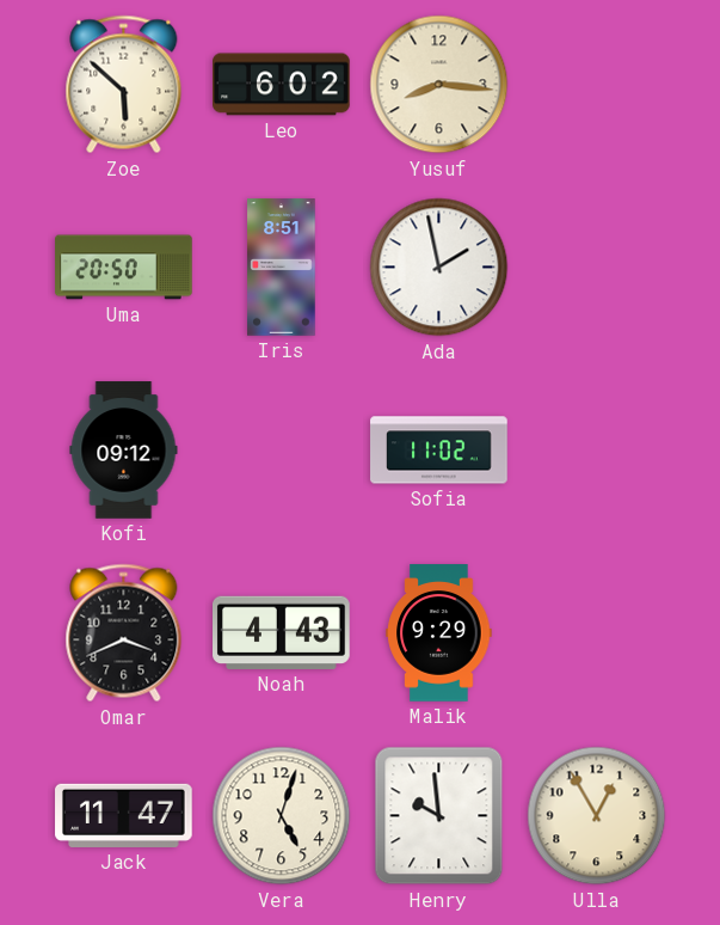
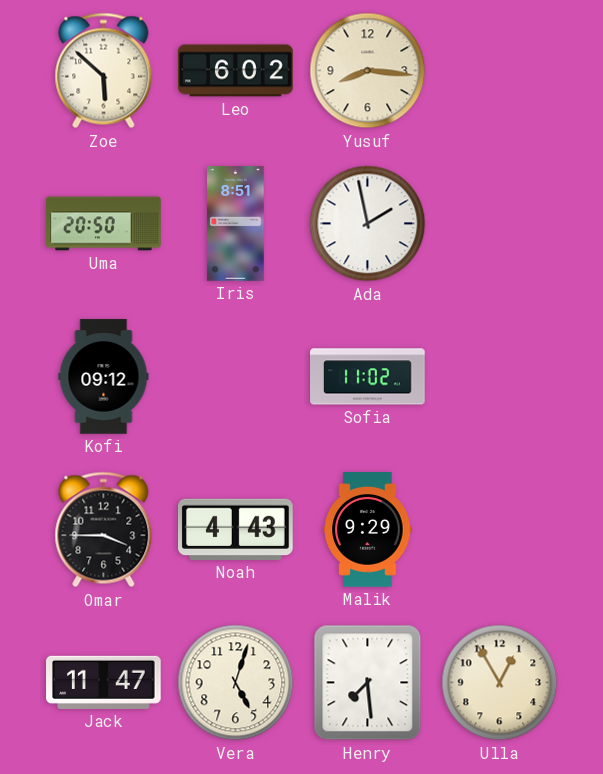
Omar: 3:41 -> 3:45
Henry: 9:59 -> 7:29
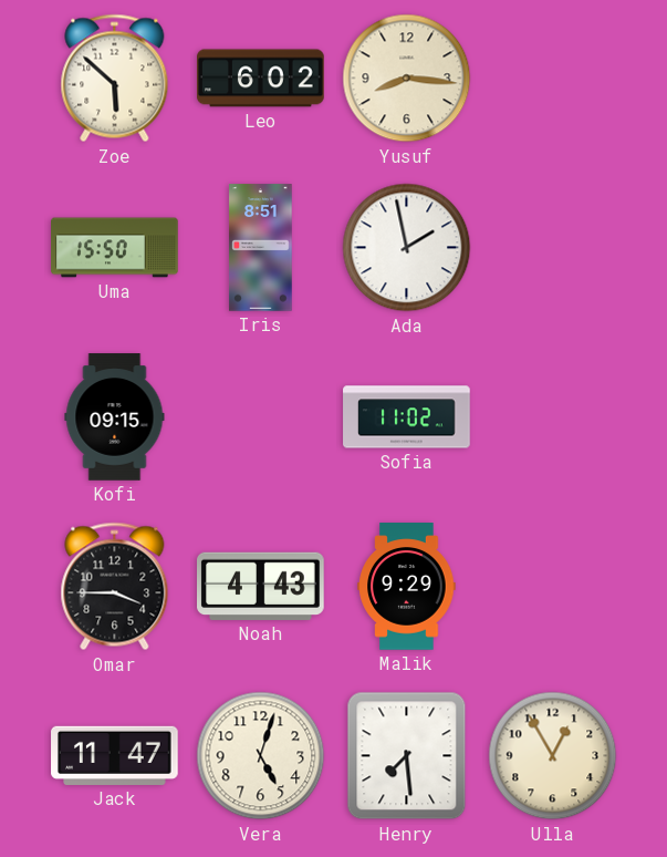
Uma: 20:50 -> 15:50
Kofi: 09:12 -> 09:15
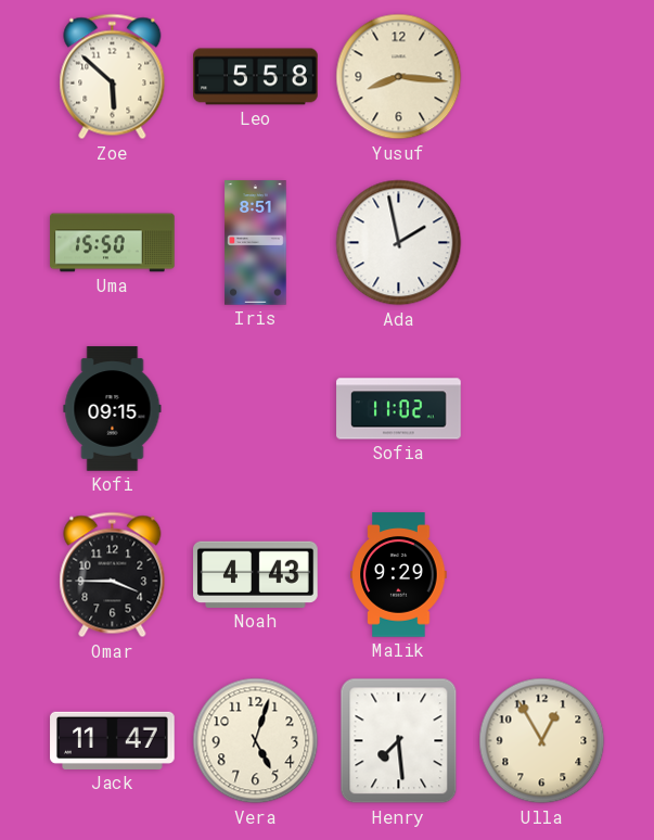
Leo: 6:02 -> 5:58
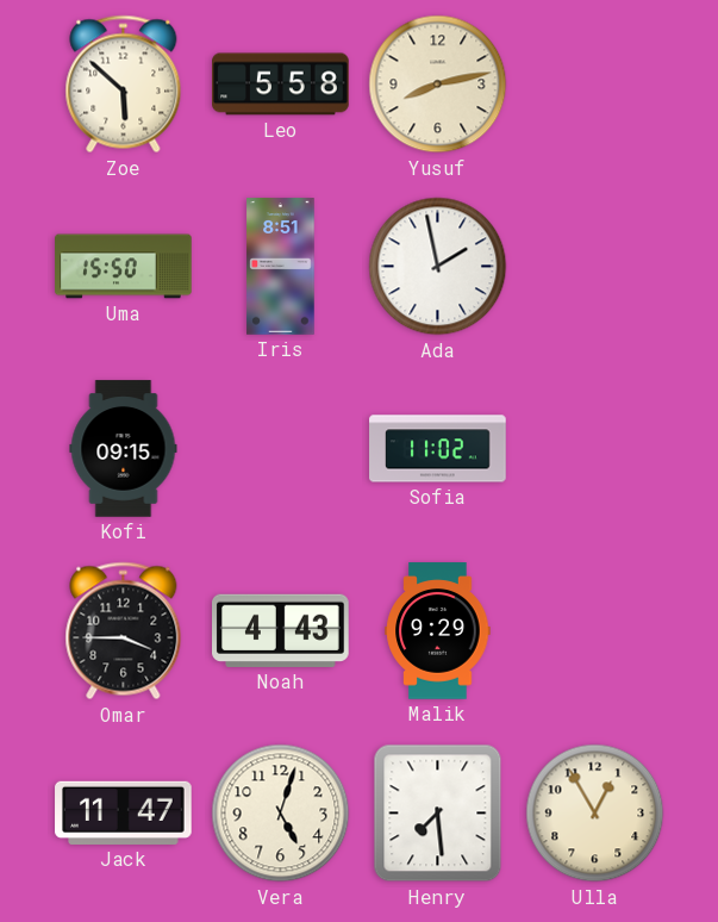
Yusuf: 8:16 -> 8:13
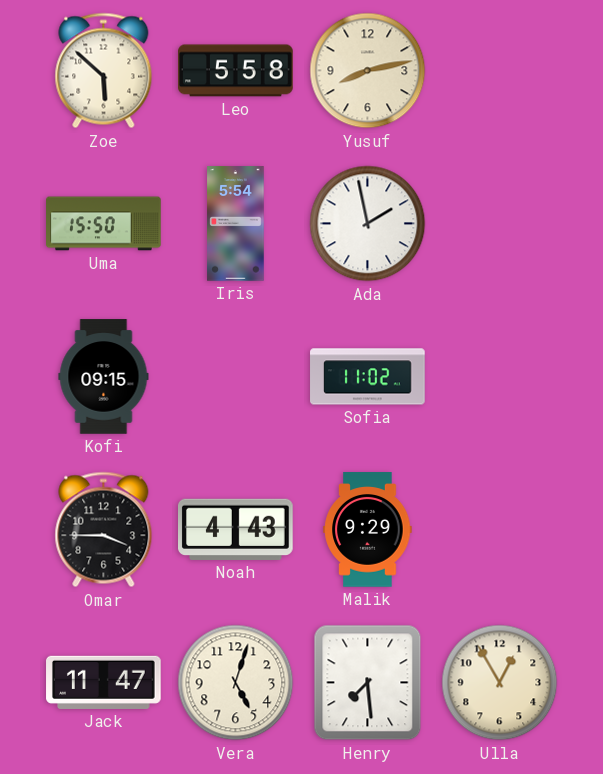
Iris: 8:51 -> 5:54
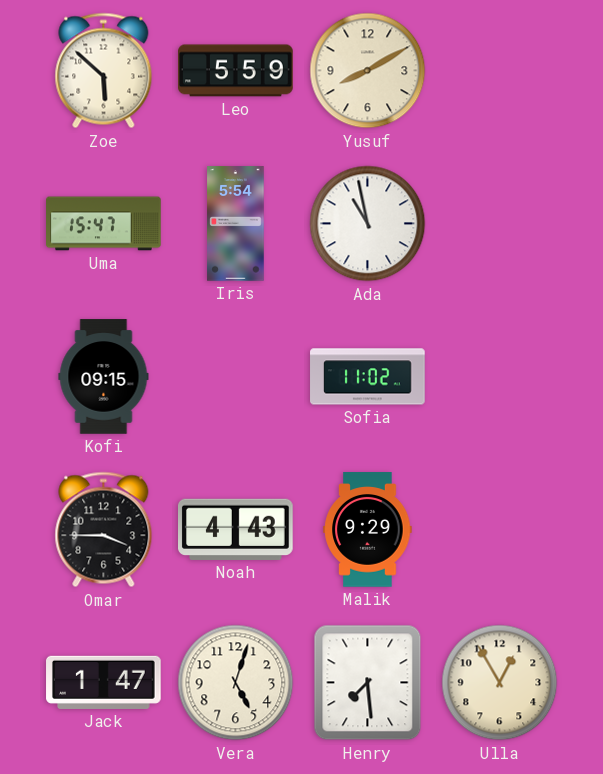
Leo: 5:58 -> 5:59
Yusuf: 8:13 -> 8:10
Uma: 15:50 -> 15:47
Ada: 1:58 -> 10:58
Jack: 11:47 -> 1:47
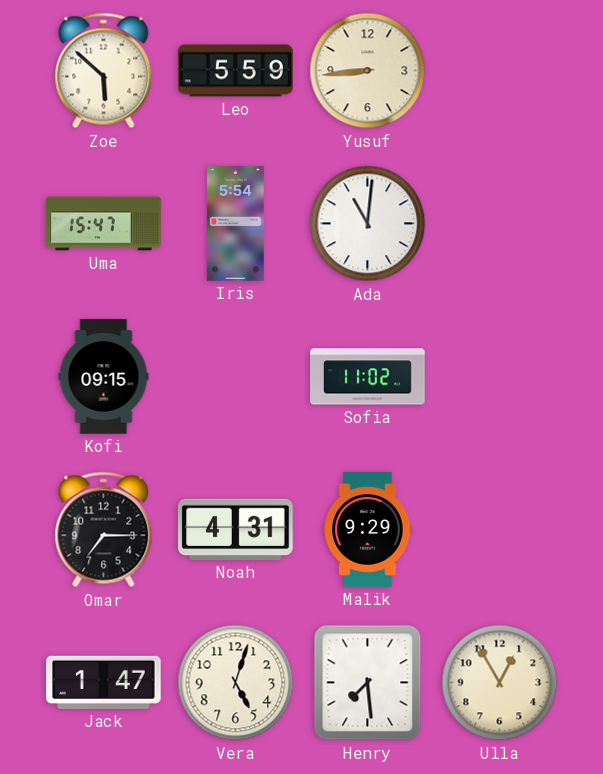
Yusuf: 8:10 -> 8:44
Ada: 10:58 -> 11:01
Omar: 3:45 -> 7:15
Noah: 4:43 -> 4:31
